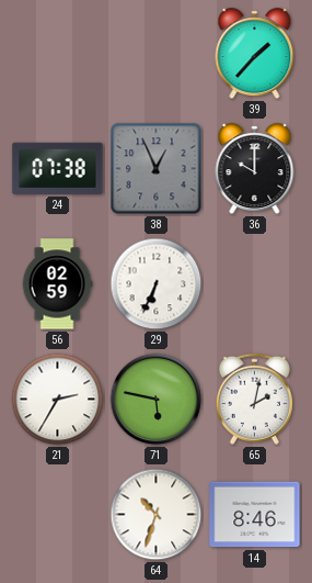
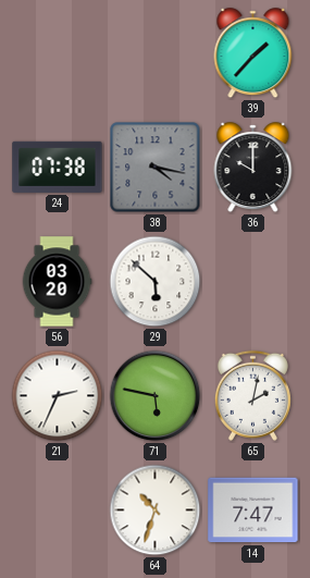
38: 12:56 -> 4:17
56: 02:59 -> 03:20
29: 6:34 -> 5:52
21: 2:35 -> 2:34
14: 8:46 -> 7:47
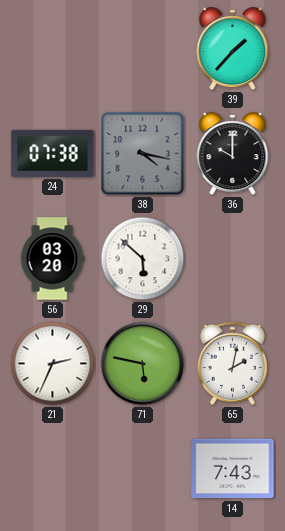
64: 10:33 -> none
14: 7:47 -> 7:43
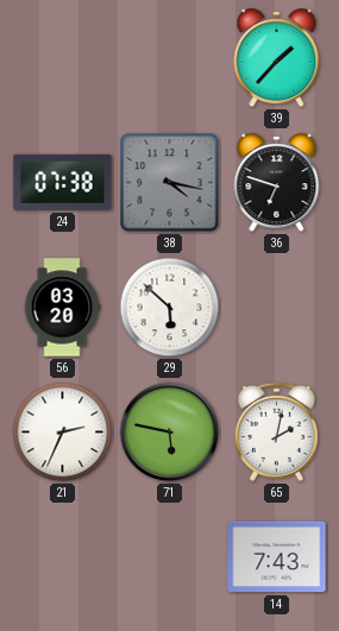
36: 10:00 -> 6:48
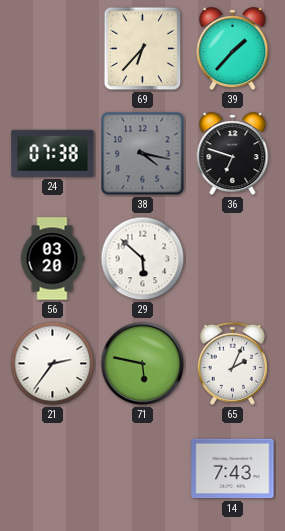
69: none -> 6:37
21: 2:34 -> 2:36
65: 2:02 -> 2:04
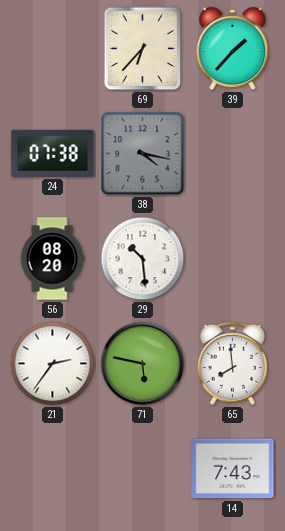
36: 6:48 -> none
56: 03:20 -> 08:20
29: 5:52 -> 10:29
65: 2:04 -> 7:59
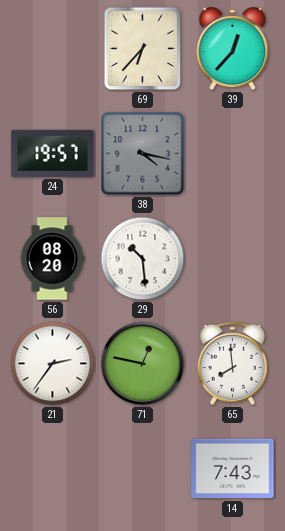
39: 1:37 -> 12:37
24: 07:38 -> 19:57
71: 5:47 -> 12:47
